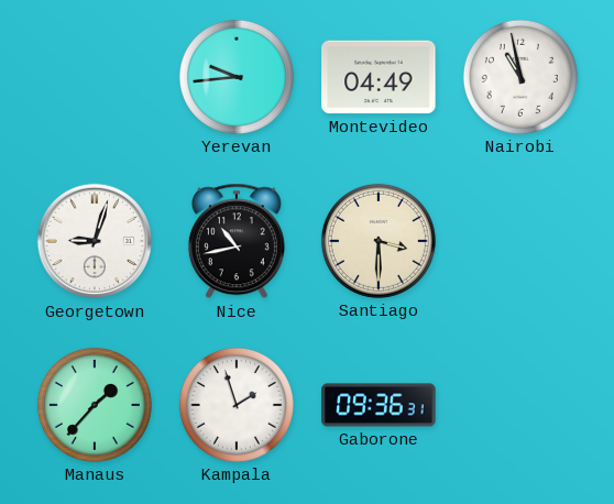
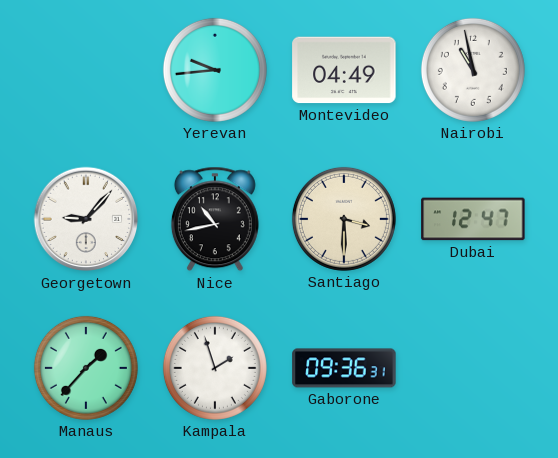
Georgetown: 9:03 -> 9:07
Dubai: none -> 12:47
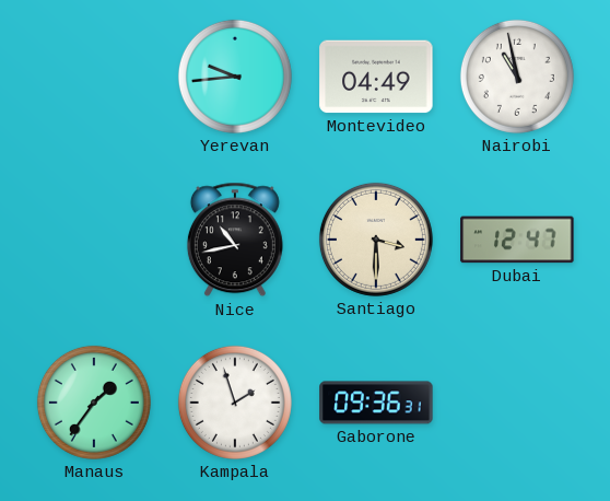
Georgetown: 9:07 -> none
Manaus: 1:37 -> 1:36
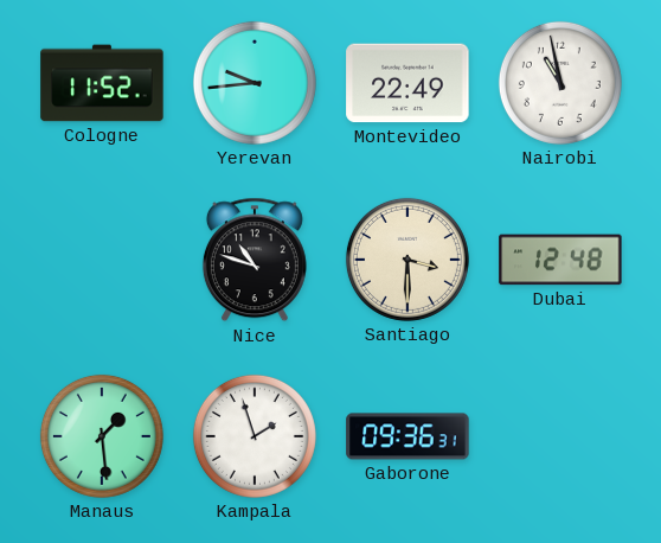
Cologne: none -> 11:52
Montevideo: 04:49 -> 22:49
Nice: 10:43 -> 10:48
Dubai: 12:47 -> 12:48
Manaus: 1:36 -> 1:29
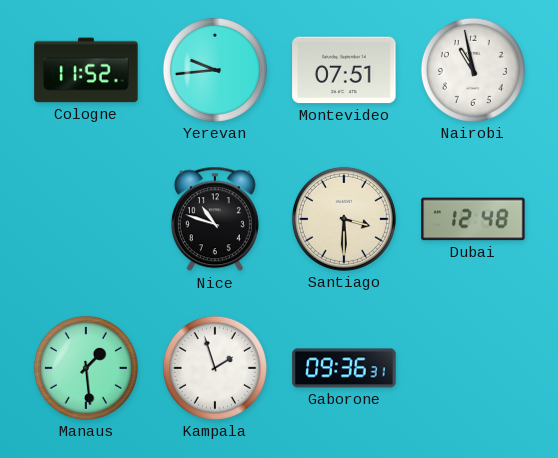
Montevideo: 22:49 -> 07:51
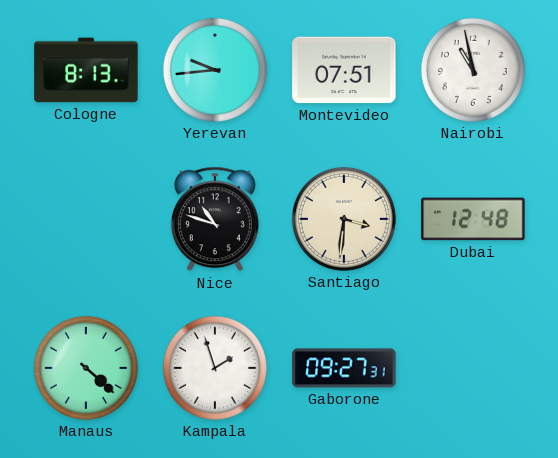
Cologne: 11:52 -> 8:13
Santiago: 3:30 -> 3:31
Manaus: 1:29 -> 4:22
Gaborone: 09:36 -> 09:27
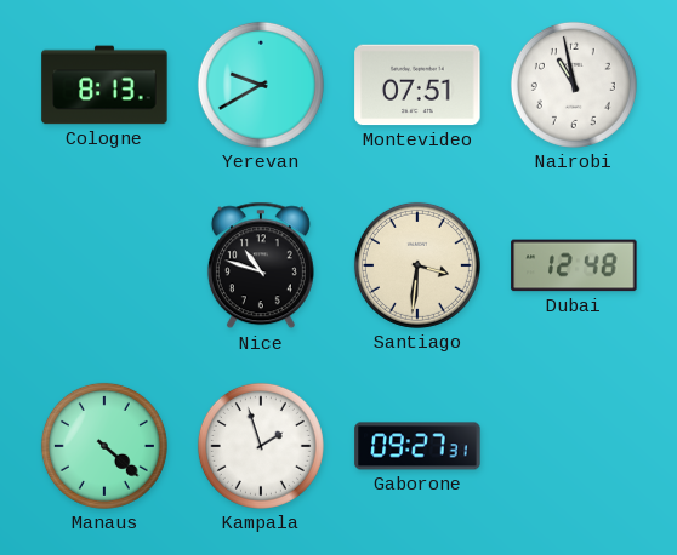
Yerevan: 9:44 -> 9:40
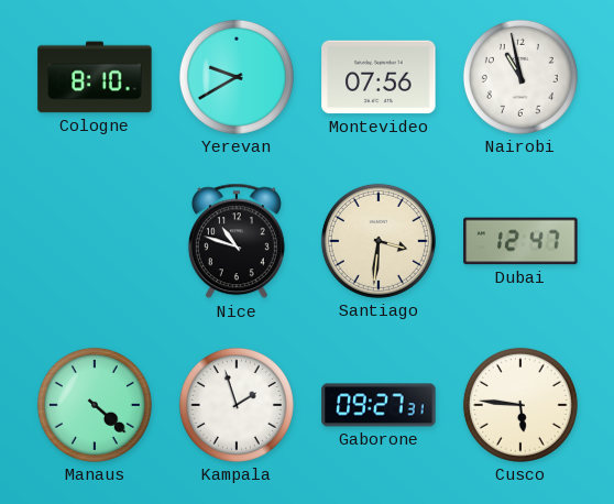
Cologne: 8:13 -> 8:10
Montevideo: 07:51 -> 07:56
Dubai: 12:48 -> 12:47
Cusco: none -> 5:46
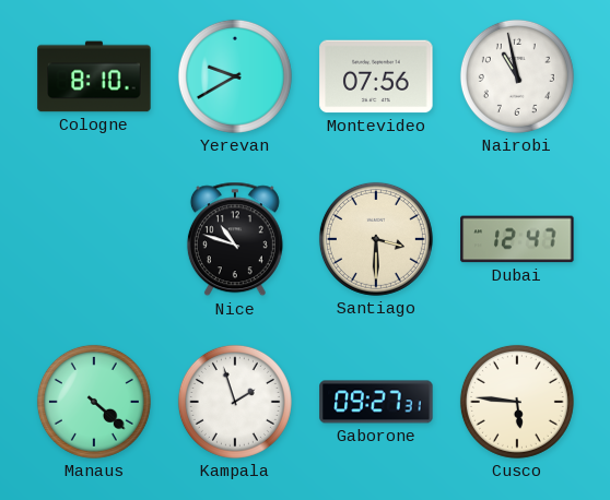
Santiago: 3:31 -> 3:30
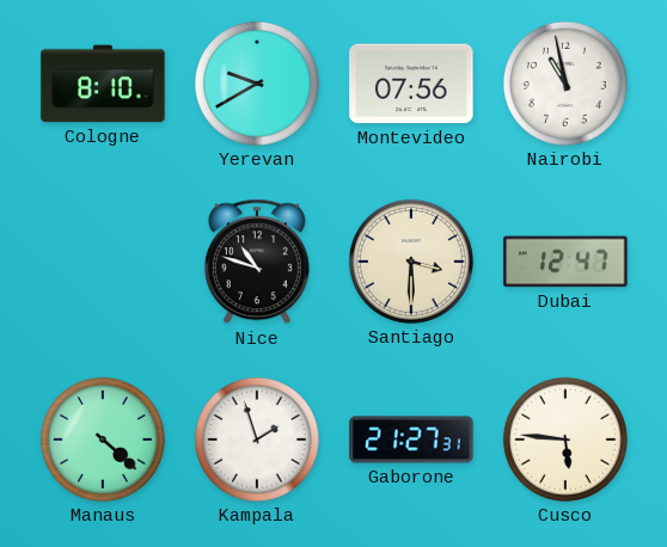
Gaborone: 09:27 -> 21:27
